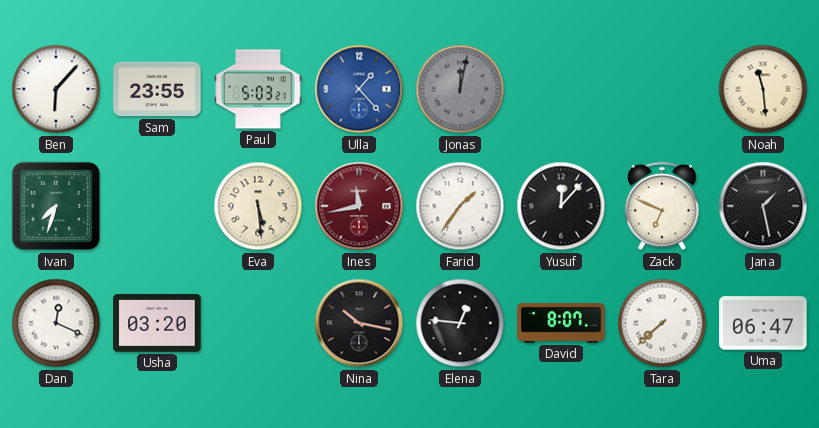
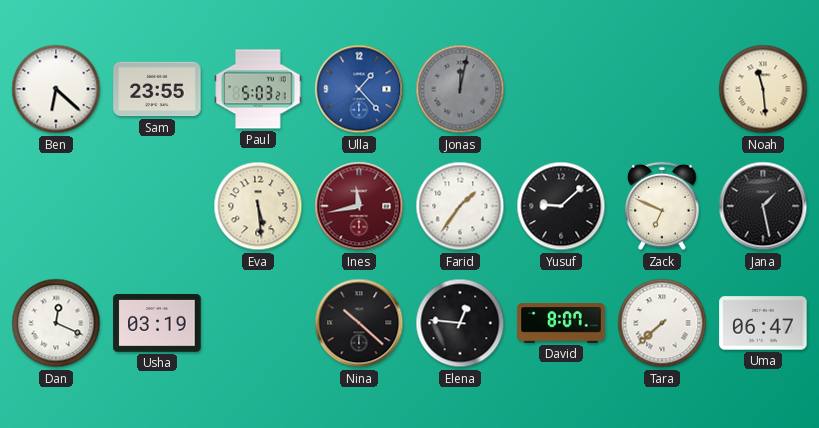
Ben: 6:07 -> 6:22
Ivan: 7:33 -> none
Yusuf: 12:07 -> 9:08
Usha: 03:20 -> 03:19
Nina: 10:17 -> 10:22
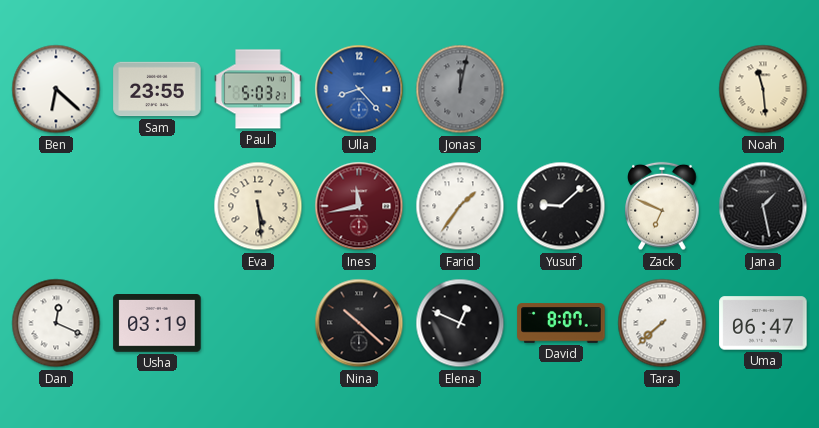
Ulla: 1:23 -> 8:23
Elena: 12:46 -> 12:49
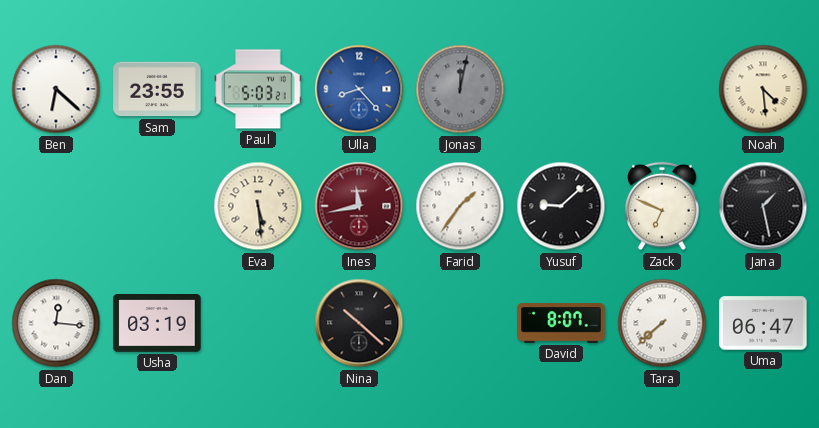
Noah: 11:29 -> 4:29
Dan: 12:19 -> 12:16
Elena: 12:49 -> none
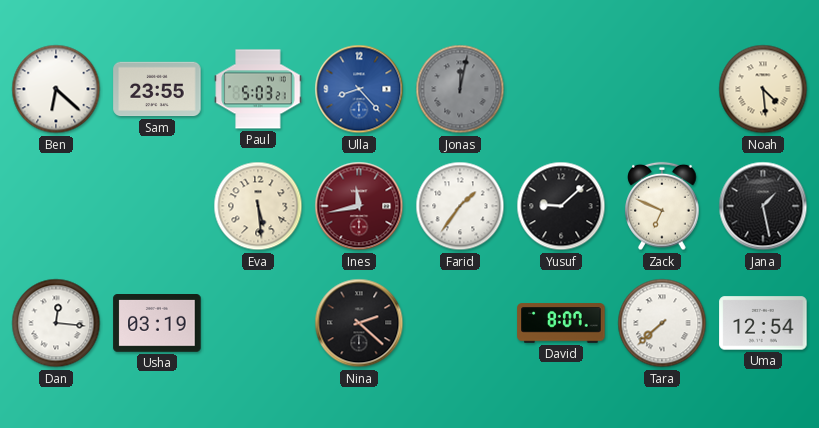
Nina: 10:22 -> 2:22
Uma: 06:47 -> 12:54
